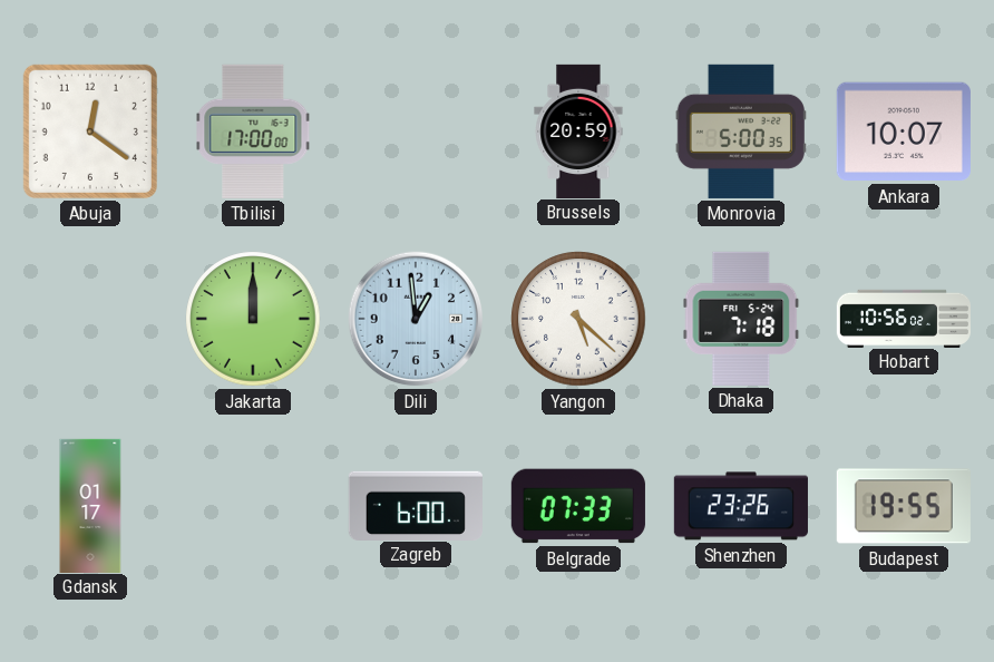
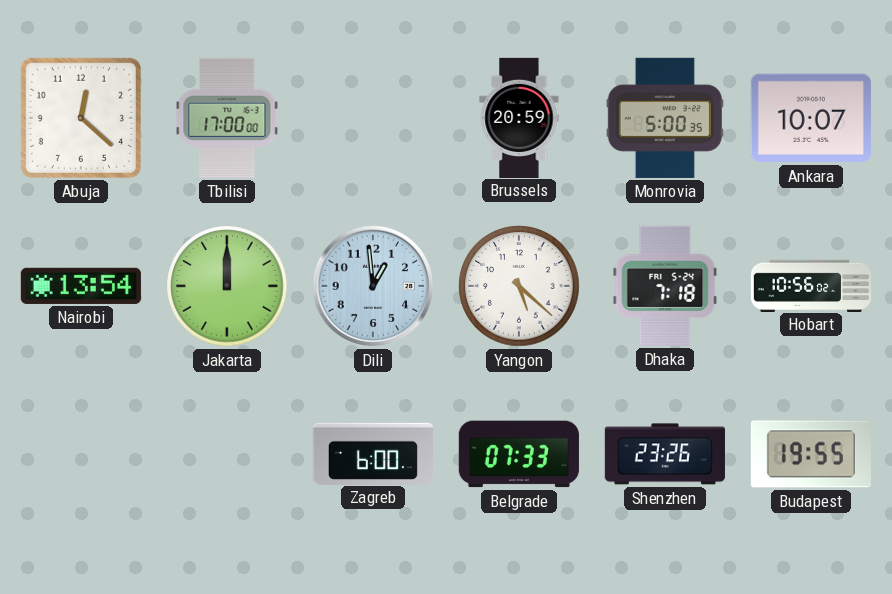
Abuja: 12:21 -> 12:22
Nairobi: none -> 13:54
Gdansk: 01:17 -> none
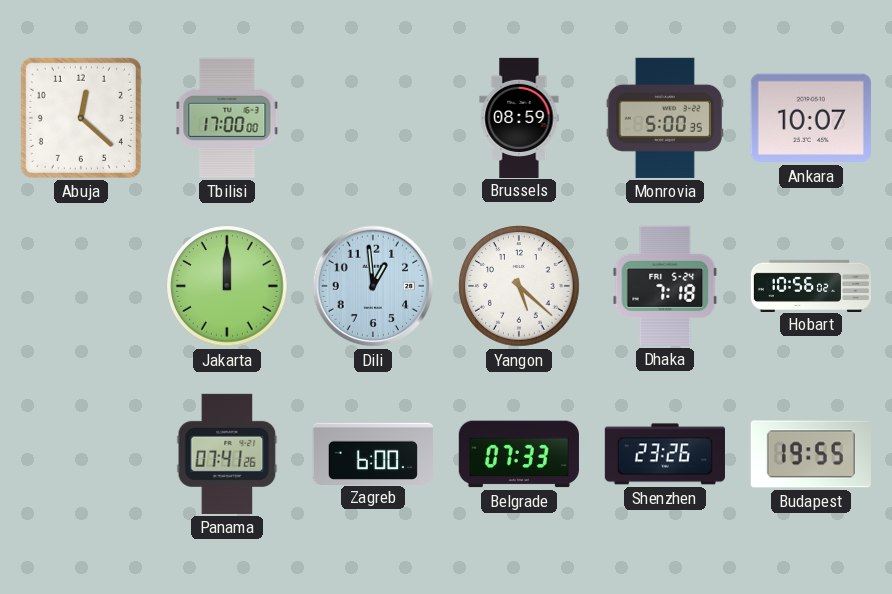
Brussels: 20:59 -> 08:59
Nairobi: 13:54 -> none
Panama: none -> 07:41
